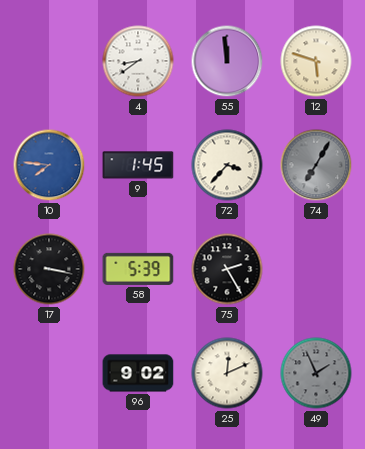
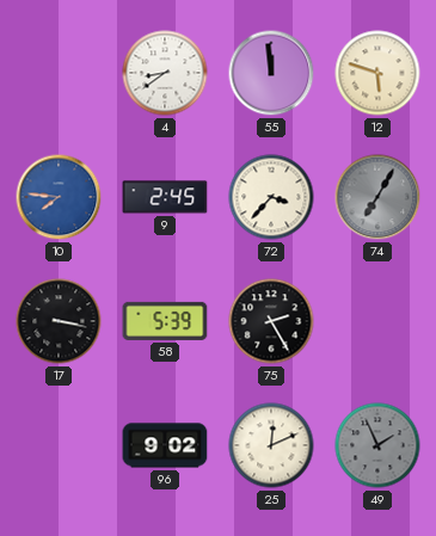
9: 1:45 -> 2:45
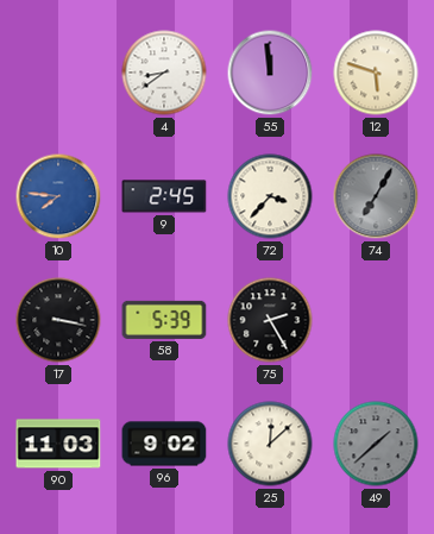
90: none -> 11:03
25: 12:11 -> 12:08
49: 1:56 -> 1:38
